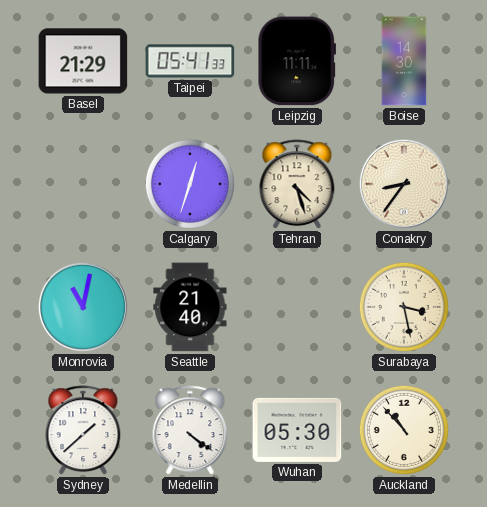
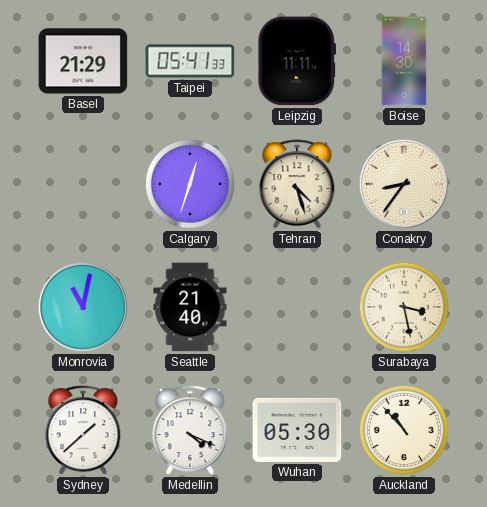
Medellin: 4:21 -> 4:19
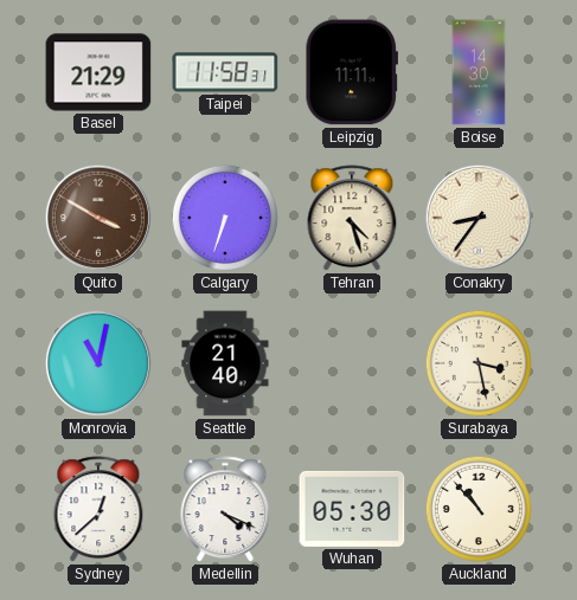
Taipei: 05:41 -> 11:58
Quito: none -> 3:50
Calgary: 12:33 -> 6:33
Sydney: 1:38 -> 12:38
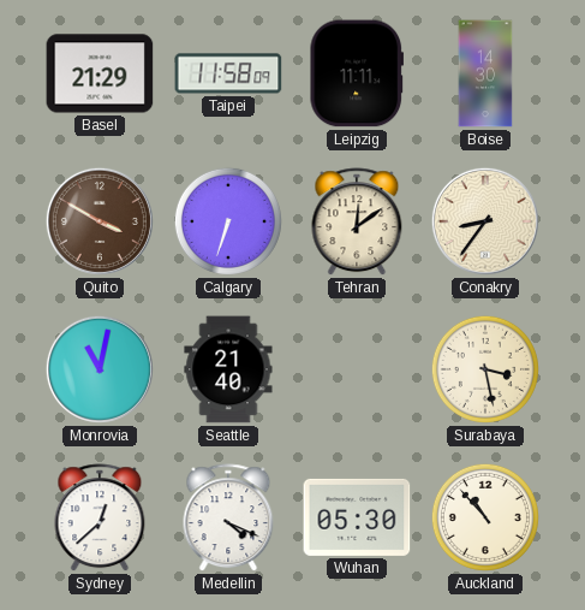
Taipei: 11:58:31 -> 11:58:09
Tehran: 4:27 -> 12:09
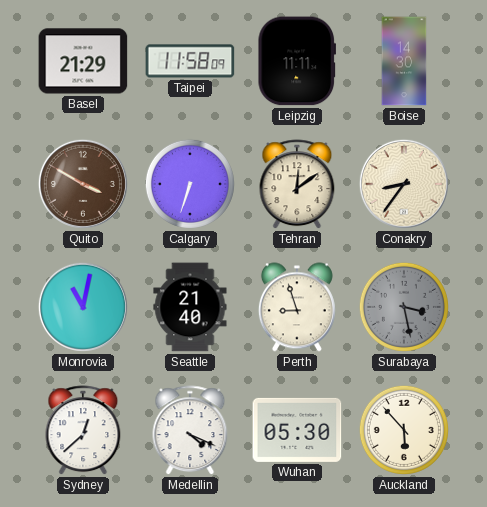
Perth: none -> 8:57
Surabaya dial: cream -> grey
Auckland: 10:53 -> 5:53
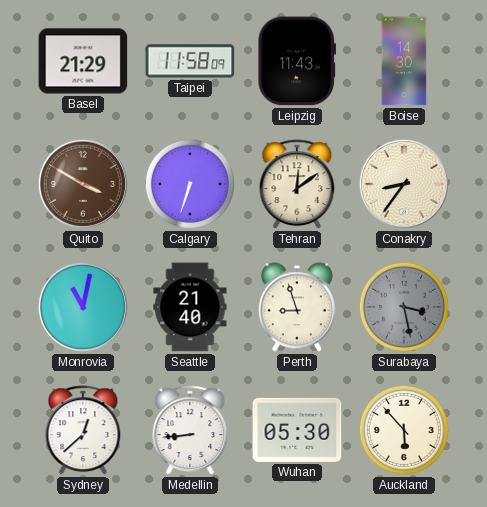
Leipzig: 11:11 -> 11:43
Medellin: 4:19 -> 8:44
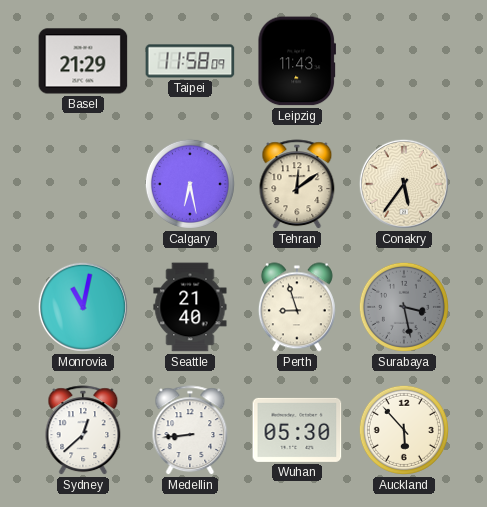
Boise: 14:30 -> none
Quito: 3:50 -> none
Calgary: 6:33 -> 6:28
Conakry: 8:36 -> 5:36
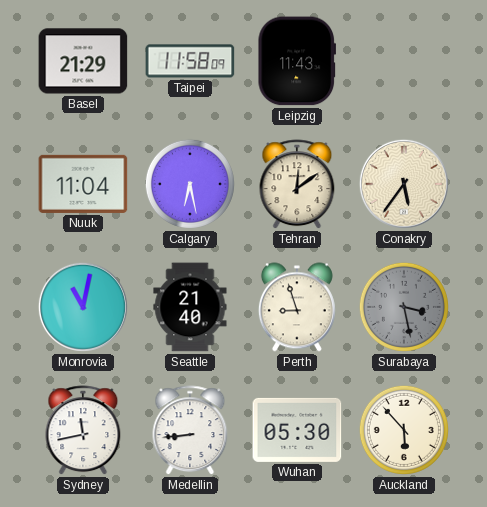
Nuuk: none -> 11:04
Sydney: 12:38 -> 11:43
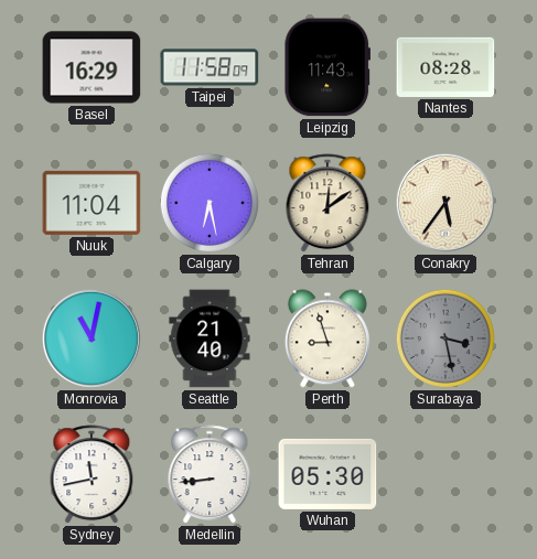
Basel: 21:29 -> 16:29
Nantes: none -> 08:28
Auckland: 5:53 -> none
